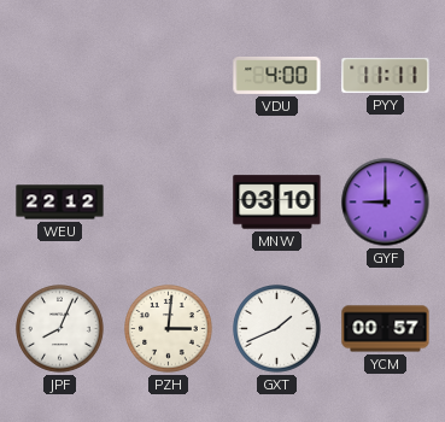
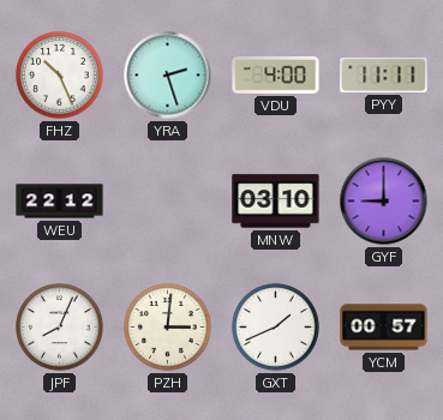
FHZ: none -> 10:26
YRA: none -> 2:27
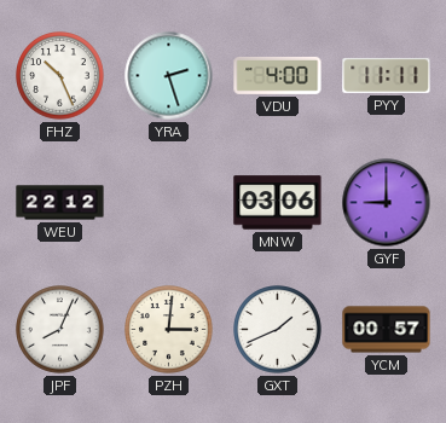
MNW: 03:10 -> 03:06
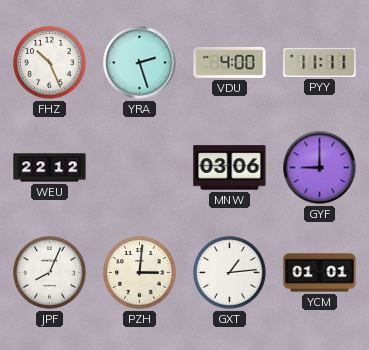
GXT: 1:41 -> 1:14
YCM: 00:57 -> 01:01
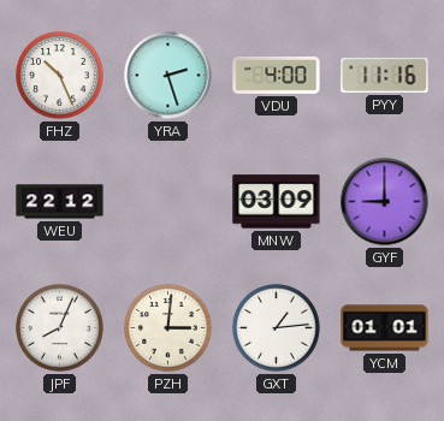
PYY: 11:11 -> 11:16
MNW: 03:06 -> 03:09
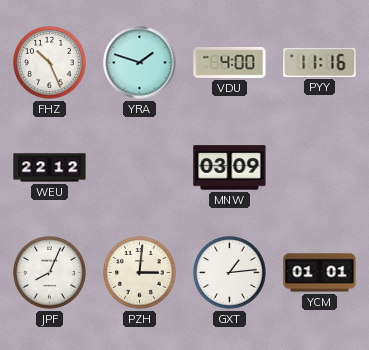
YRA: 2:27 -> 1:48
GYF: 9:00 -> none
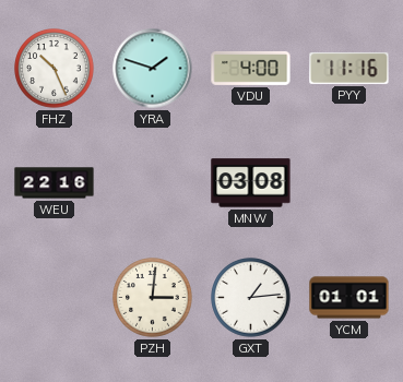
WEU: 22:12 -> 22:16
MNW: 03:09 -> 03:08
JPF: 8:04 -> none
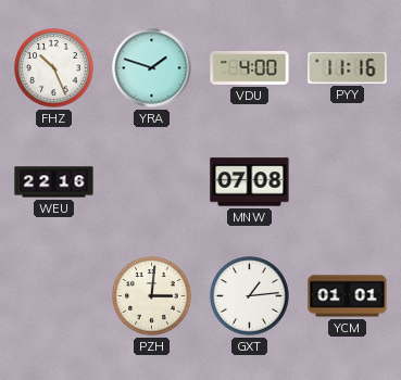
MNW: 03:08 -> 07:08
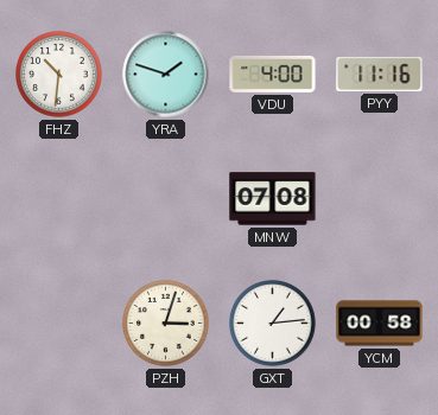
FHZ: 10:26 -> 10:31
WEU: 22:16 -> none
PZH: 3:01 -> 3:03
YCM: 01:01 -> 00:58
